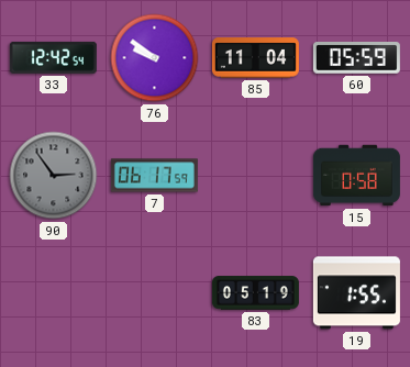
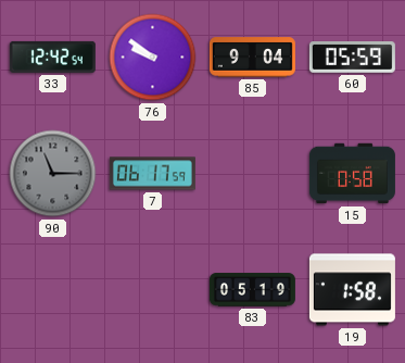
85: 11:04 -> 9:04
90: 2:54 -> 11:15
19: 1:55 -> 1:58
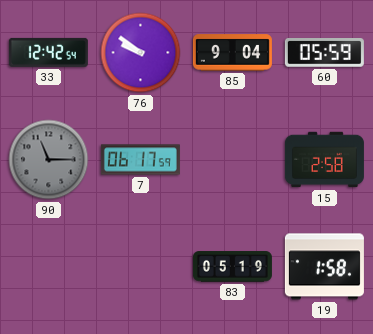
15: 0:58 -> 2:58
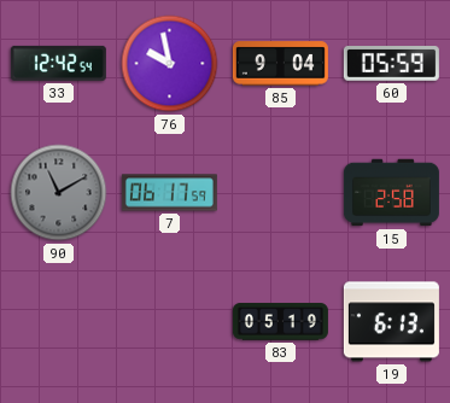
76: 9:51 -> 9:58
90: 11:15 -> 11:10
19: 1:58 -> 6:13
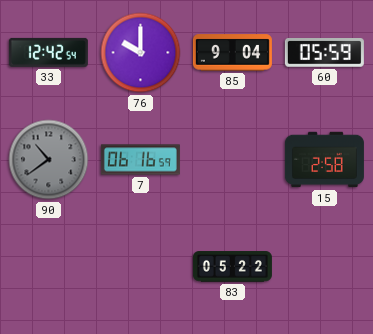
76: 9:58 -> 10:00
90: 11:10 -> 10:39
7: 06:17 -> 06:16
83: 05:19 -> 05:22
19: 6:13 -> none
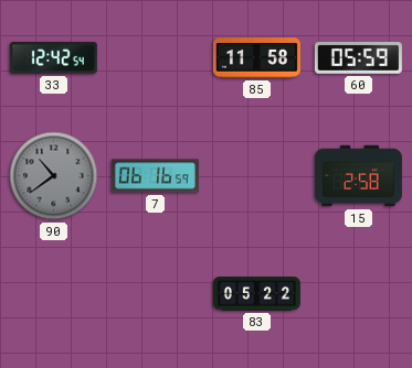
76: 10:00 -> none
85: 9:04 -> 11:58
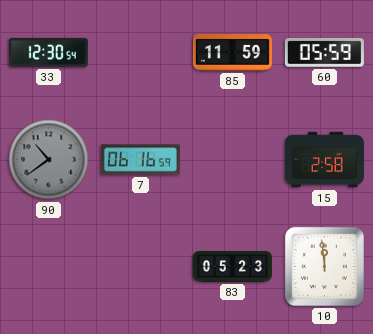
33: 12:42 -> 12:30
85: 11:58 -> 11:59
83: 05:22 -> 05:23
10: none -> 11:59
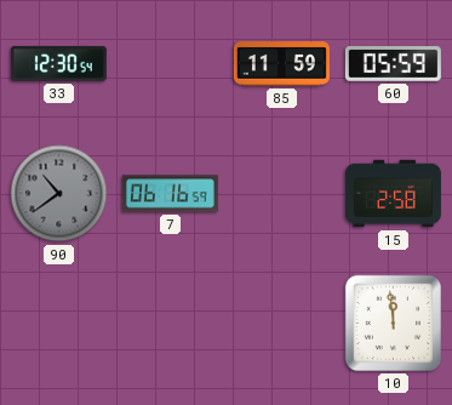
83: 05:23 -> none
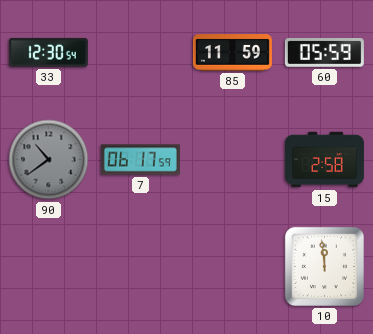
7: 06:16 -> 06:17
